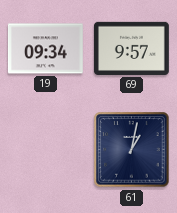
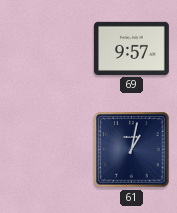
19: 09:34 -> none
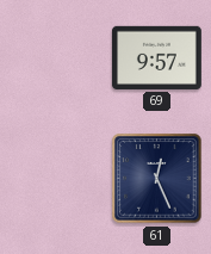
61: 1:02 -> 12:26
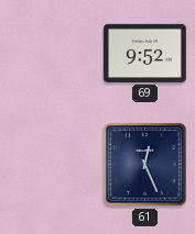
69: 9:57 -> 9:52
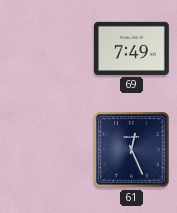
69: 9:52 -> 7:49
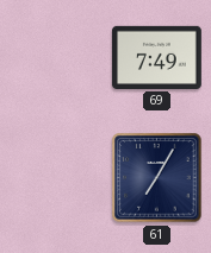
61: 12:26 -> 7:05
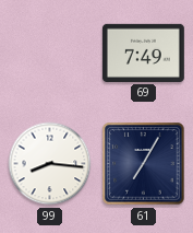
99: none -> 8:16
